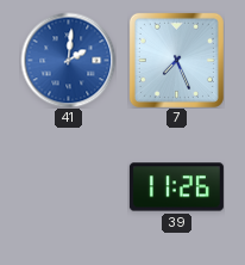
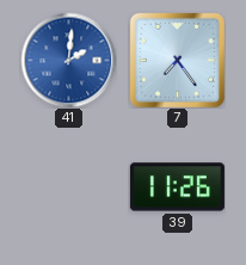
7: 7:26 -> 7:24
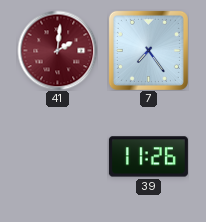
41 dial: blue -> burgundy
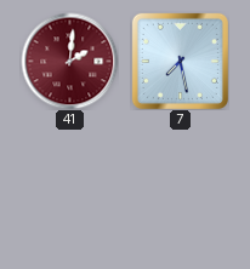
7: 7:24 -> 7:28
39: 11:26 -> none
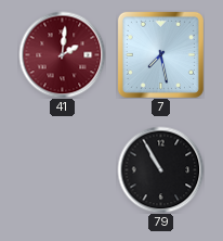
79: none -> 10:55
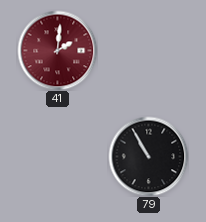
7: 7:28 -> none
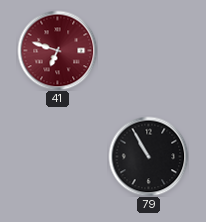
41: 2:01 -> 6:48
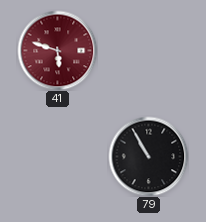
41: 6:48 -> 5:48
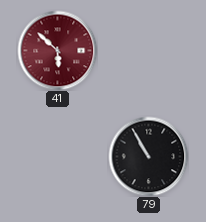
41: 5:48 -> 5:52
